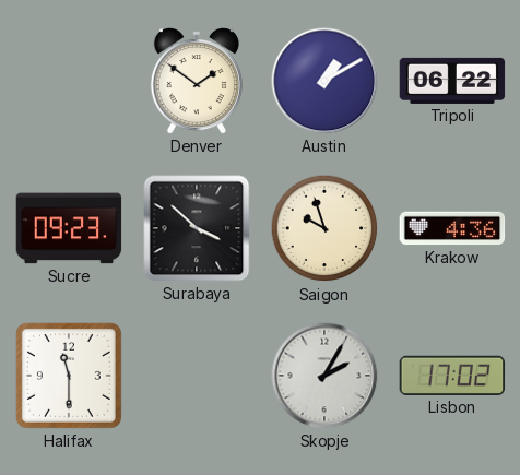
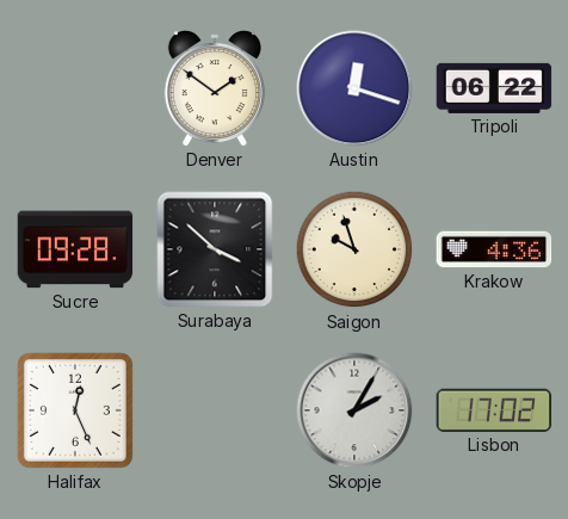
Austin: 1:10 -> 12:18
Sucre: 09:23 -> 09:28
Halifax: 11:30 -> 12:26
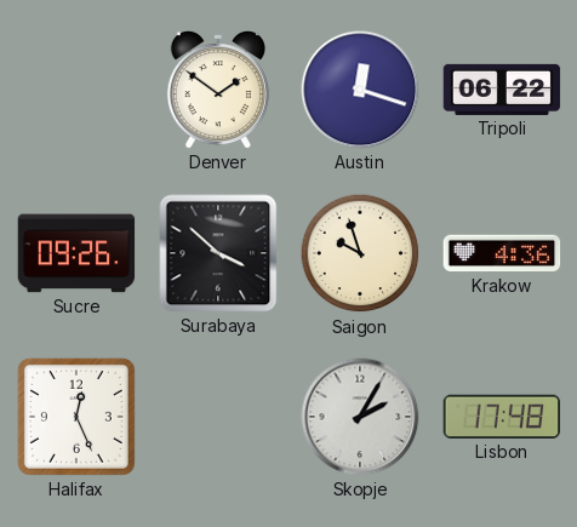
Sucre: 09:28 -> 09:26
Lisbon: 17:02 -> 17:48
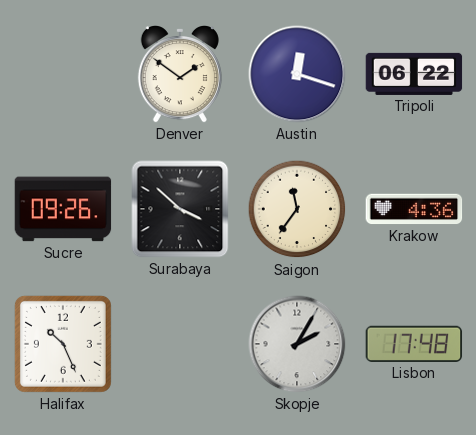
Saigon: 9:57 -> 11:36
Halifax: 12:26 -> 10:26
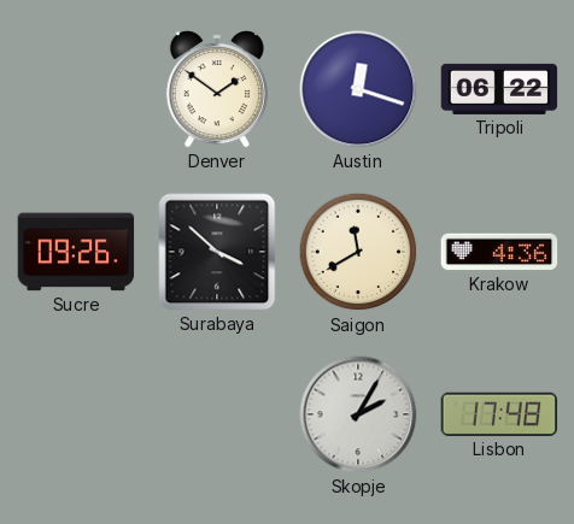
Saigon: 11:36 -> 11:40
Halifax: 10:26 -> none
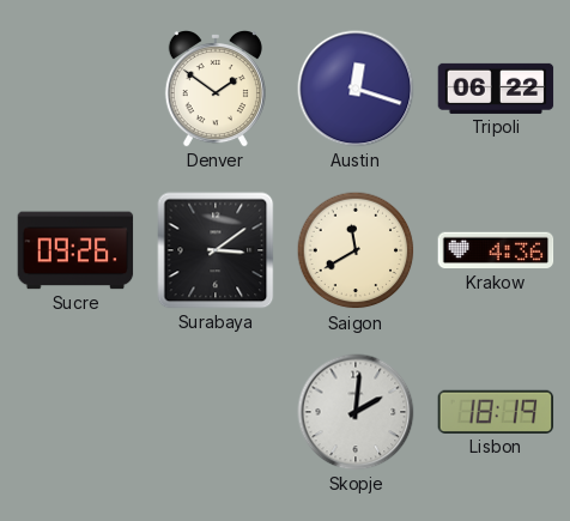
Surabaya: 3:52 -> 3:09
Skopje: 2:05 -> 2:01
Lisbon: 17:48 -> 18:19
